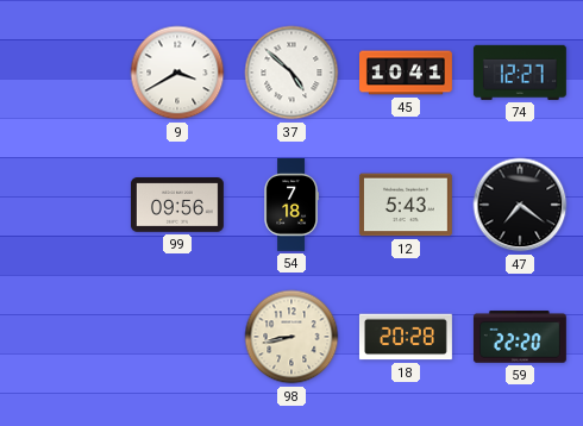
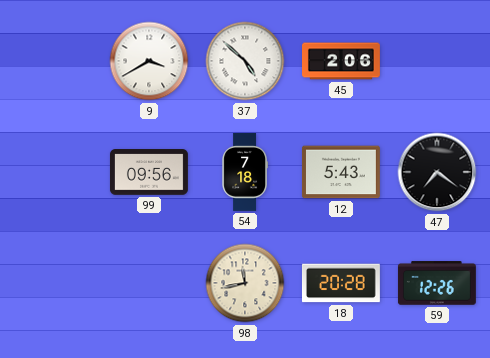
45: 10:41 -> 2:06
74: 12:27 -> none
98: 8:43 -> 11:43
59: 22:20 -> 12:26
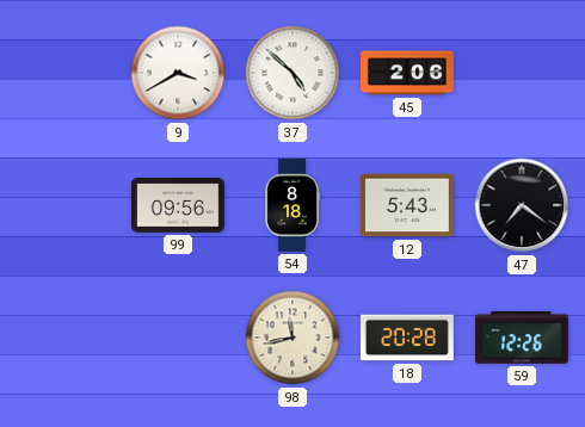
54: 7:18 -> 8:18
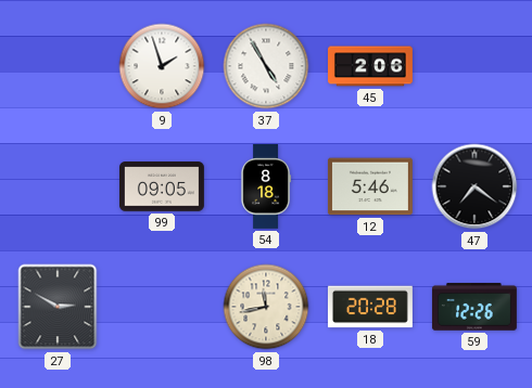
9: 3:40 -> 1:57
37: 4:52 -> 4:55
99: 09:56 -> 09:05
12: 5:43 -> 5:46
27: none -> 2:50
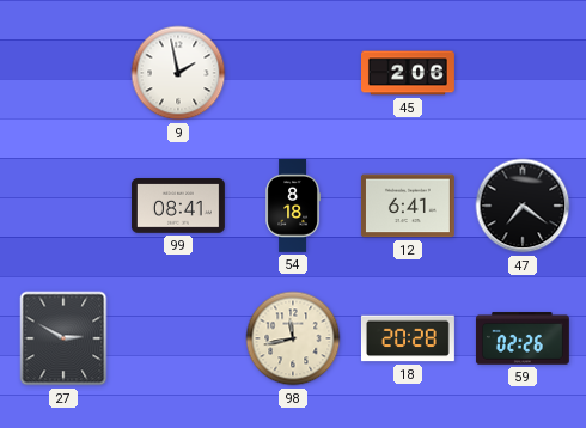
9: 1:57 -> 1:58
37: 4:55 -> none
99: 09:05 -> 08:41
12: 5:46 -> 6:41
59: 12:26 -> 02:26
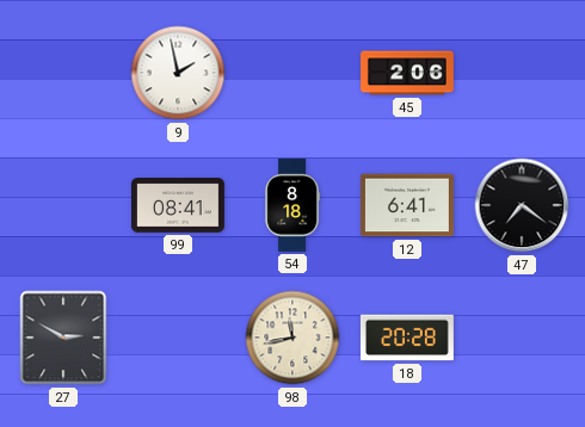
59: 02:26 -> none
